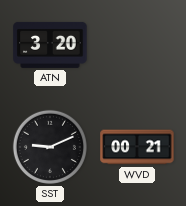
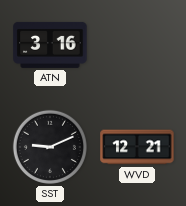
ATN: 3:20 -> 3:16
WVD: 00:21 -> 12:21
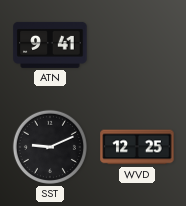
ATN: 3:16 -> 9:41
WVD: 12:21 -> 12:25
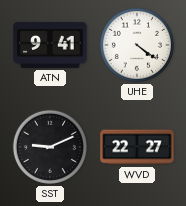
UHE: none -> 4:21
WVD: 12:25 -> 22:27
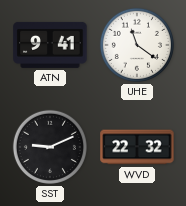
UHE: 4:21 -> 11:21
WVD: 22:27 -> 22:32
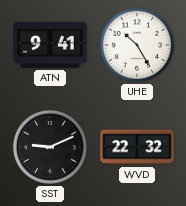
UHE: 11:21 -> 10:25
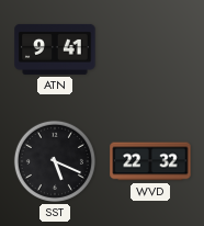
UHE: 10:25 -> none
SST: 9:11 -> 5:19
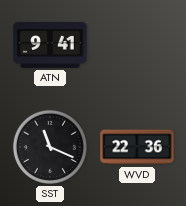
SST: 5:19 -> 11:19
WVD: 22:32 -> 22:36
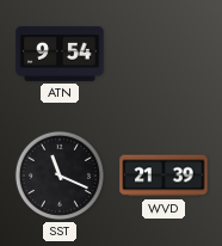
ATN: 9:41 -> 9:54
WVD: 22:36 -> 21:39
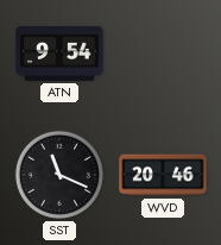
WVD: 21:39 -> 20:46
